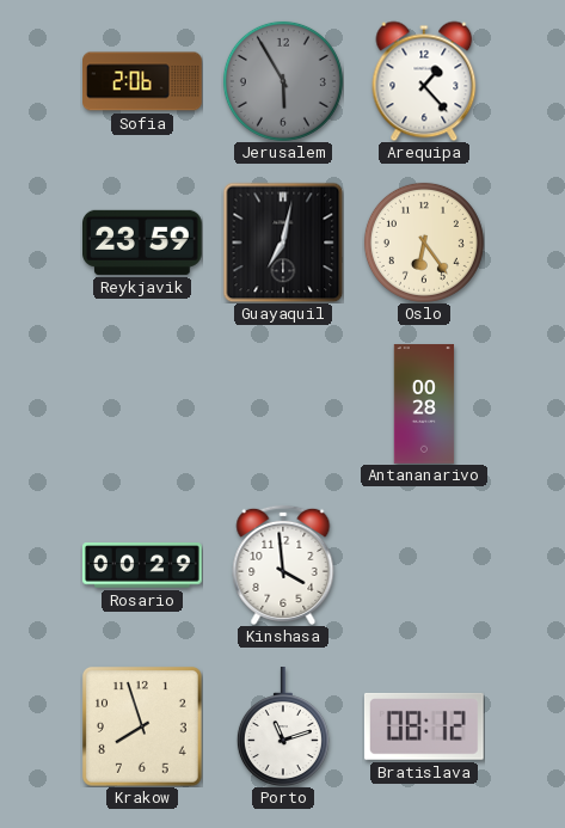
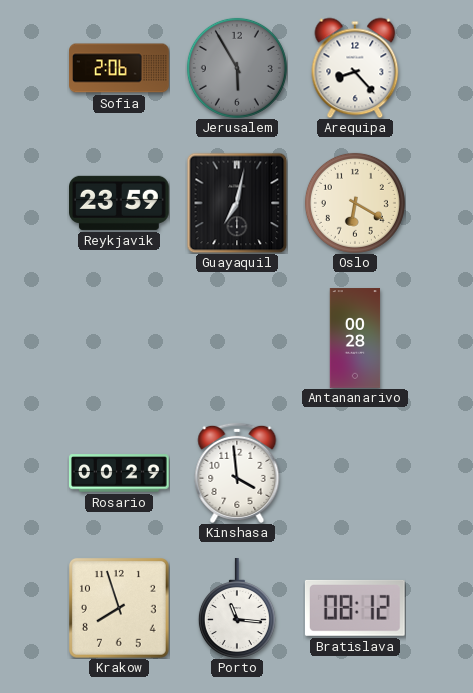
Arequipa: 1:23 -> 8:23
Oslo: 6:24 -> 6:20
Porto: 11:12 -> 11:16
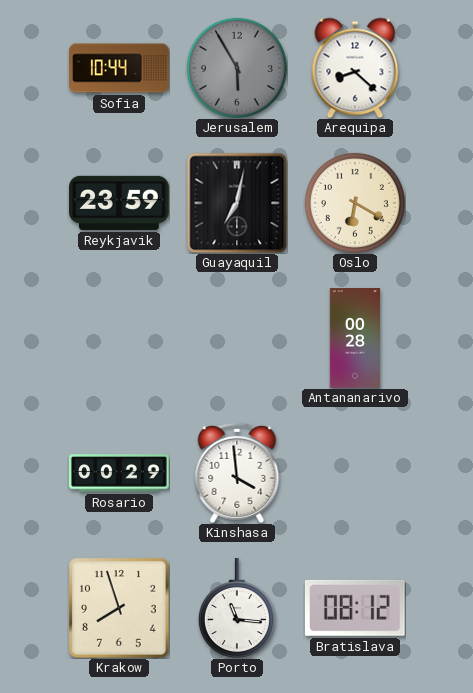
Sofia: 2:06 -> 10:44
Arequipa: 8:23 -> 8:22
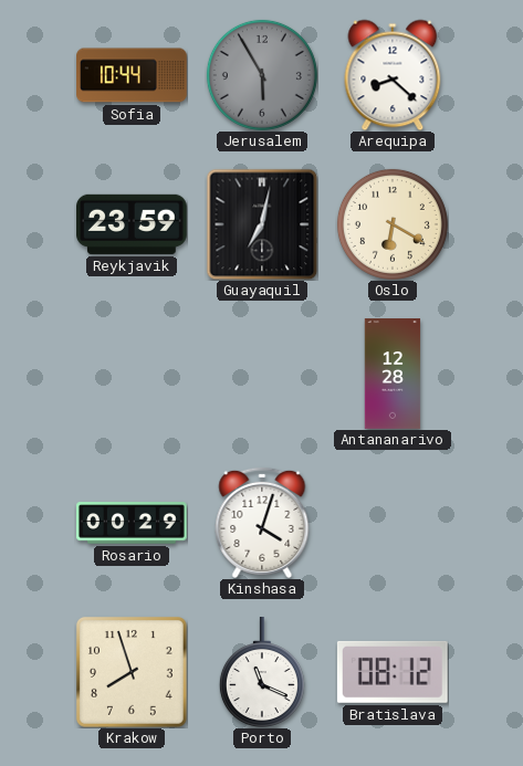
Antananarivo: 00:28 -> 12:28
Kinshasa: 3:59 -> 4:03
Porto: 11:16 -> 11:19
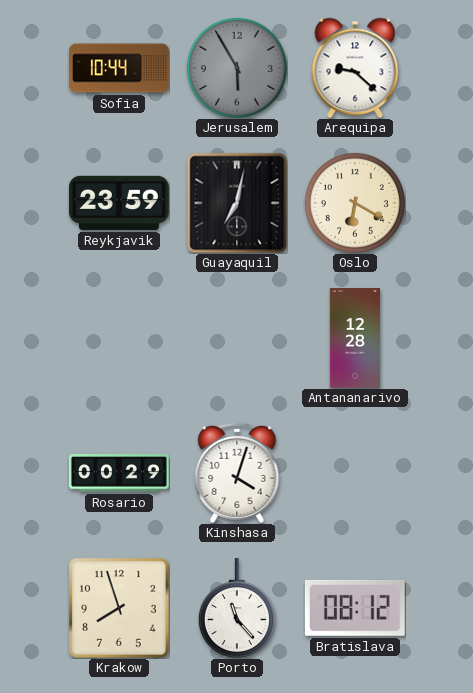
Arequipa: 8:22 -> 9:22
Porto: 11:19 -> 11:23
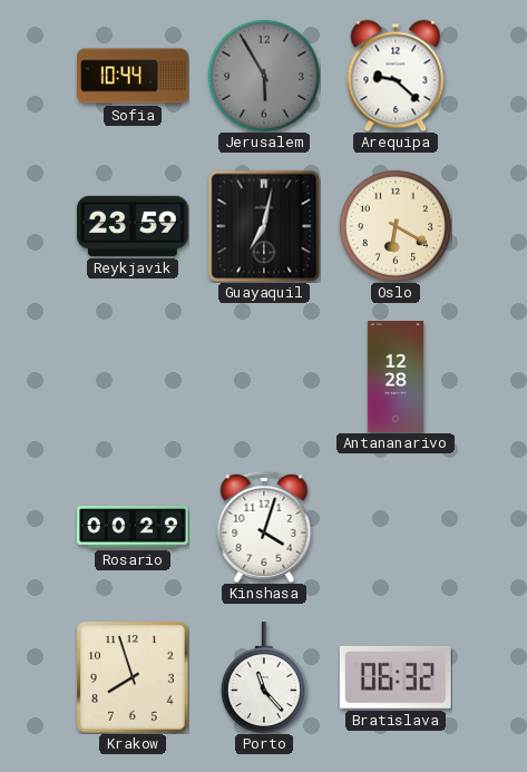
Bratislava: 08:12 -> 06:32
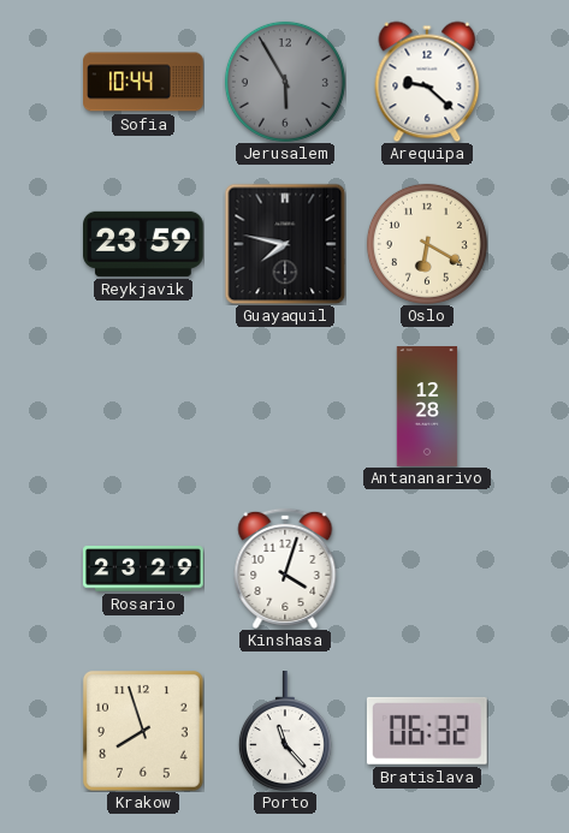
Guayaquil: 7:02 -> 7:47
Rosario: 00:29 -> 23:29
